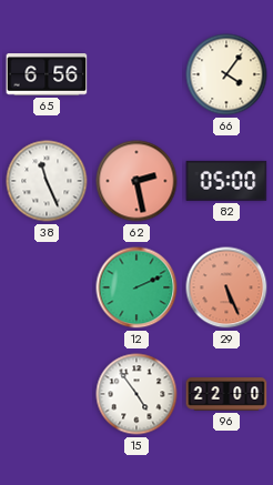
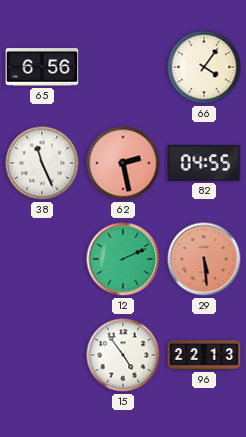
82: 05:00 -> 04:55
29: 5:26 -> 5:29
96: 22:00 -> 22:13
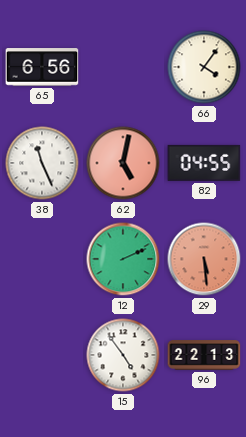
62: 2:28 -> 5:02
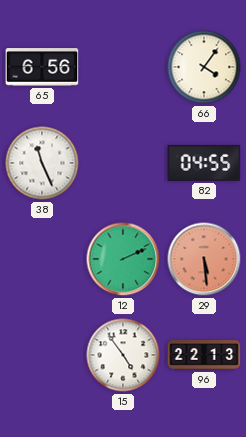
62: 5:02 -> none
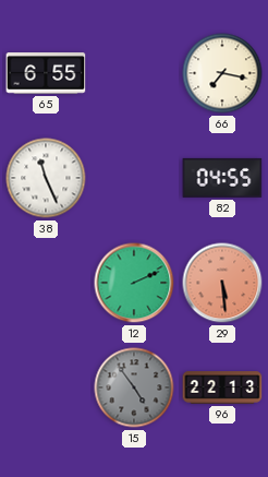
65: 6:56 -> 6:55
66: 4:06 -> 7:17
15 dial: white -> grey
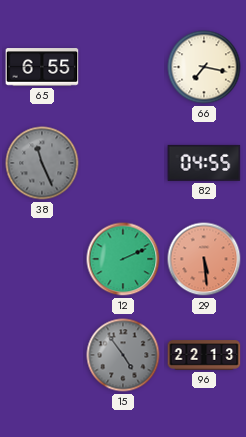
38 dial: white -> grey
